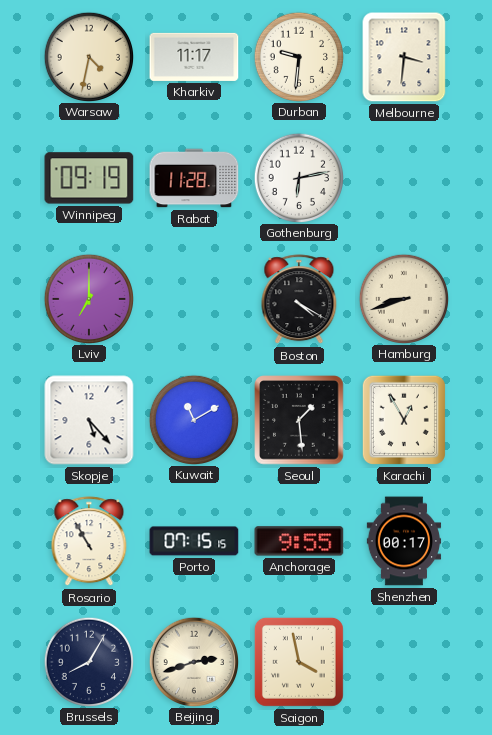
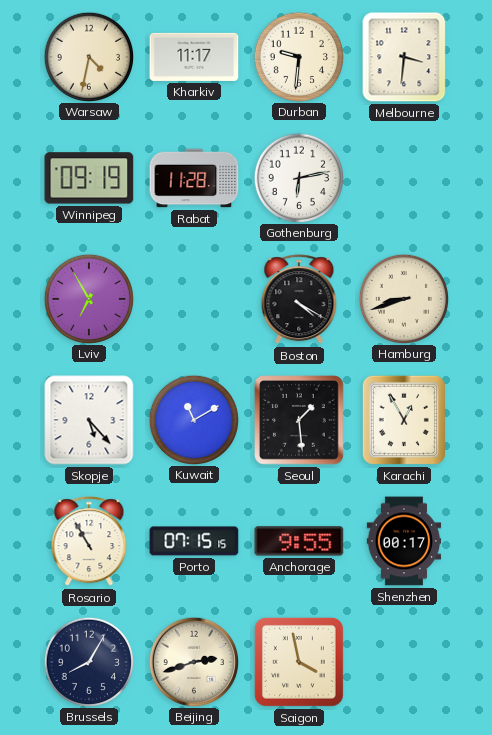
Lviv: 7:00 -> 6:55
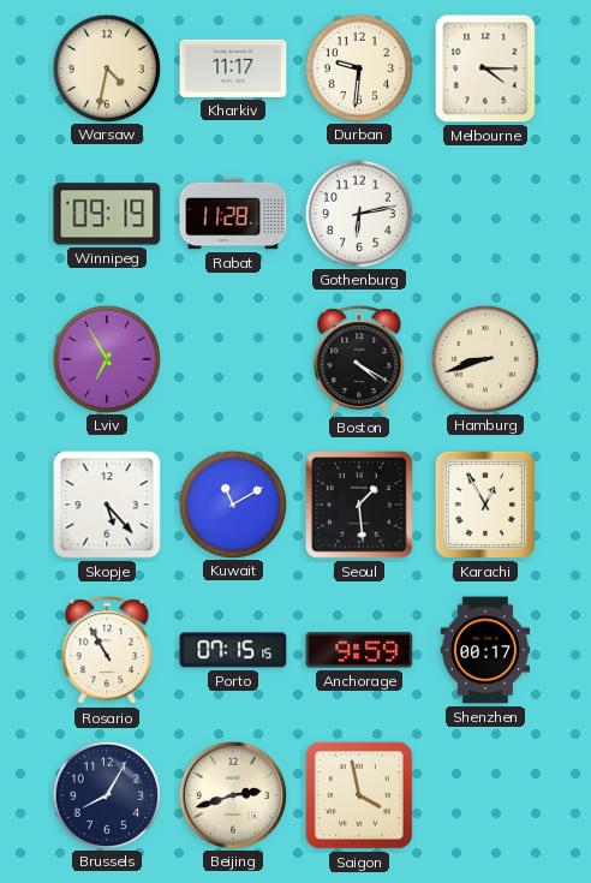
Melbourne: 3:31 -> 4:15
Anchorage: 9:55 -> 9:59
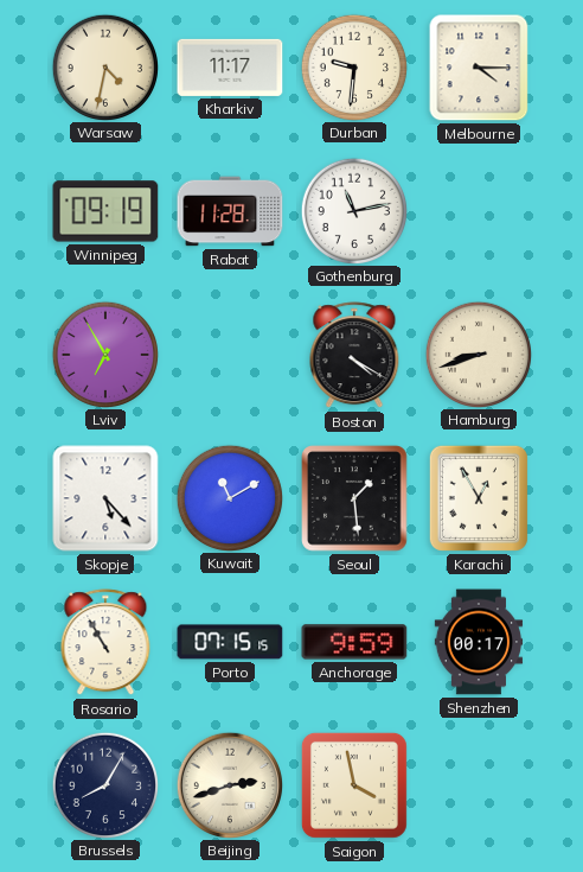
Gothenburg: 6:13 -> 11:13
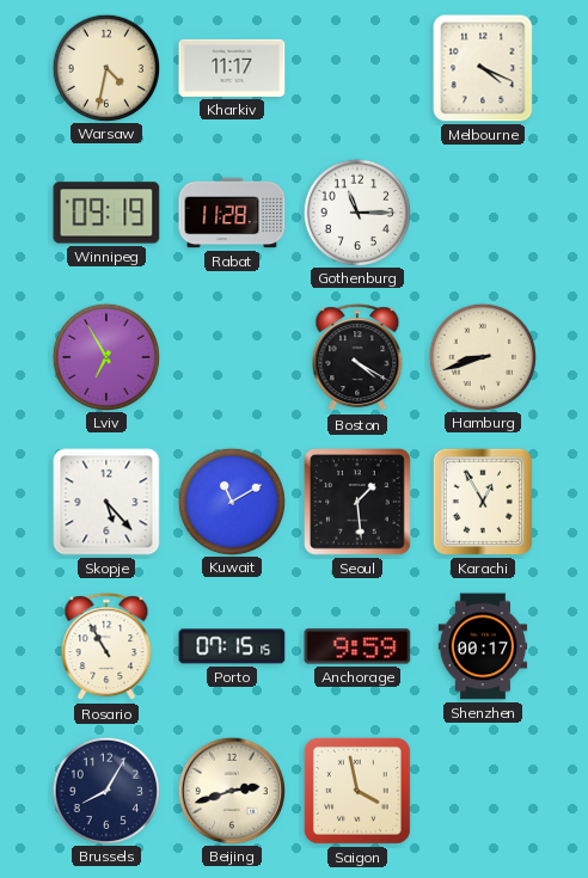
Durban: 9:31 -> none
Melbourne: 4:15 -> 4:19
Gothenburg: 11:13 -> 11:15
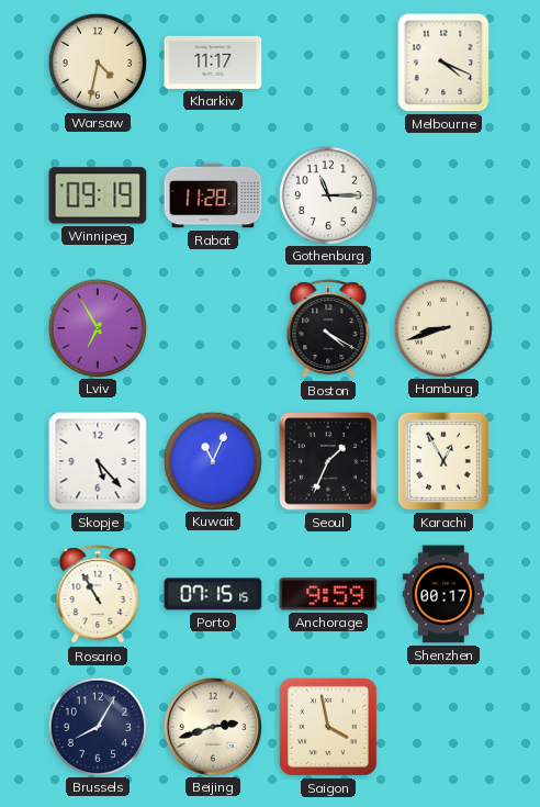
Kuwait: 11:10 -> 11:04
Seoul: 1:29 -> 1:34
